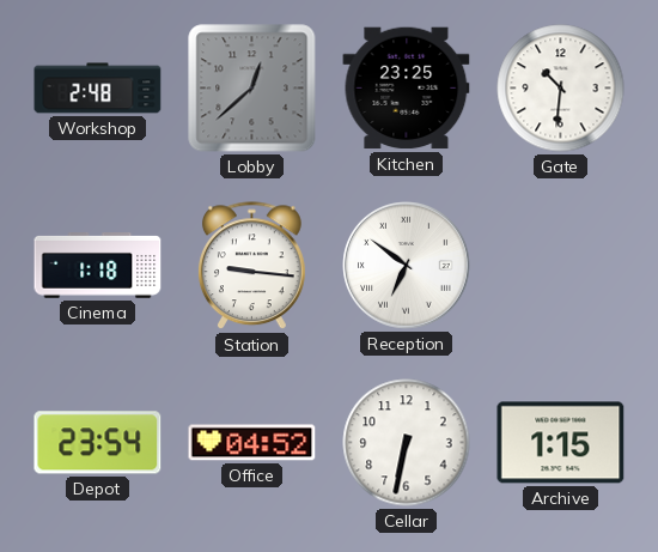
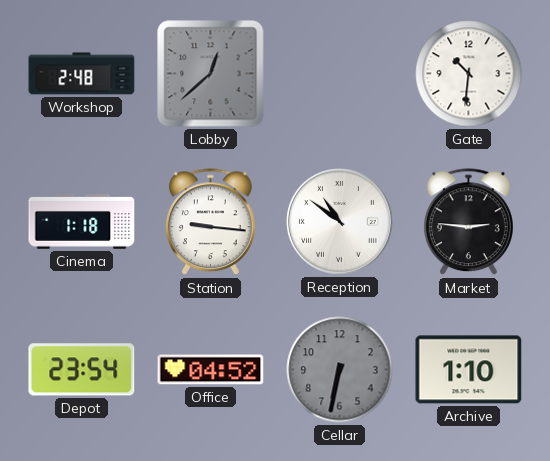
Kitchen: 23:25 -> none
Reception: 6:51 -> 10:51
Market: none -> 2:46
Cellar dial: white -> grey
Archive: 1:15 -> 1:10
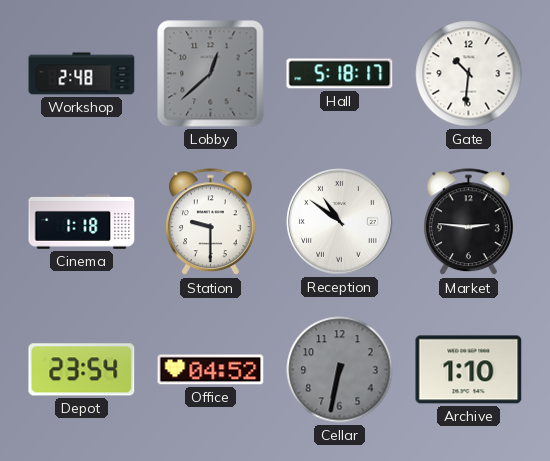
Hall: none -> 5:18
Station: 9:16 -> 9:30
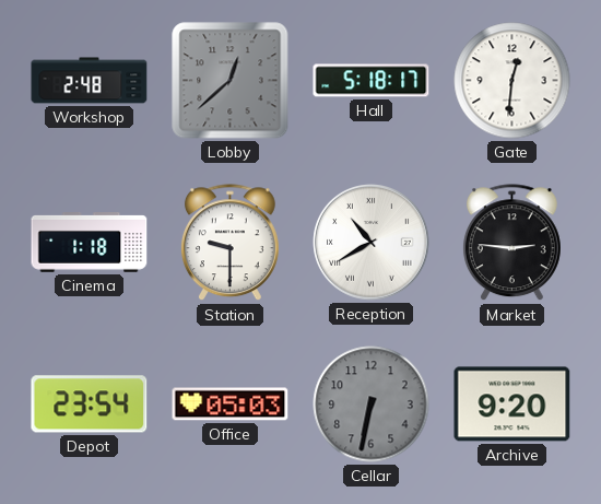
Gate: 10:31 -> 12:31
Reception: 10:51 -> 10:40
Office: 04:52 -> 05:03
Archive: 1:10 -> 9:20
